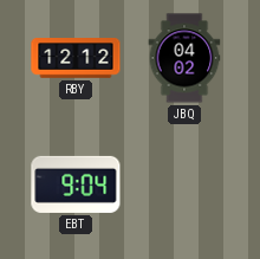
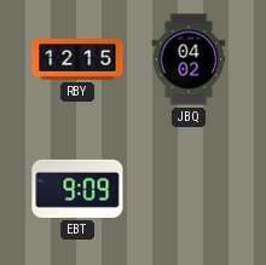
RBY: 12:12 -> 12:15
EBT: 9:04 -> 9:09
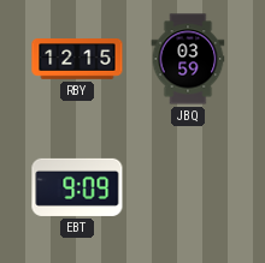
JBQ: 04:02 -> 03:59
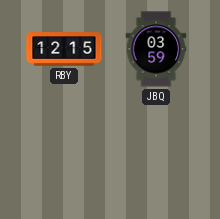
EBT: 9:09 -> none
